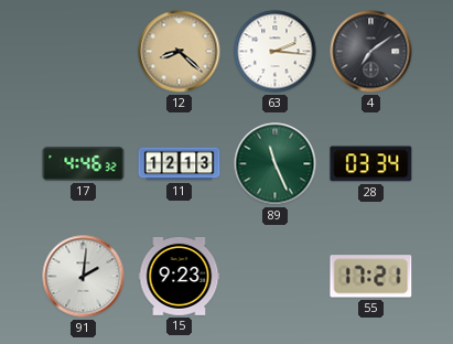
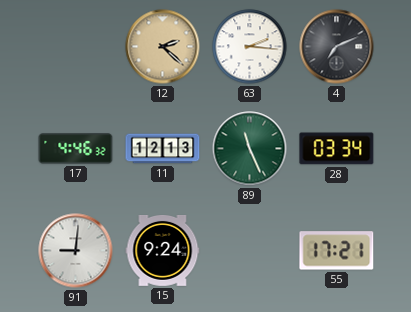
12: 8:22 -> 2:22
4: 7:09 -> 7:11
91: 2:01 -> 9:01
15: 9:23 -> 9:24
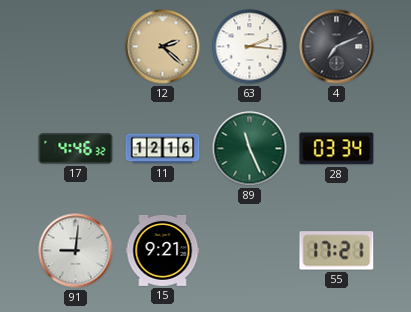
11: 12:13 -> 12:16
15: 9:24 -> 9:21
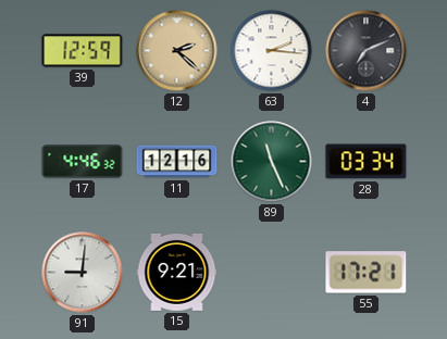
39: none -> 12:59
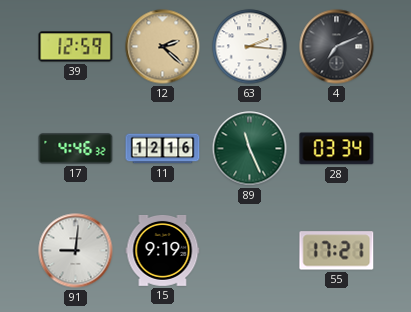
15: 9:21 -> 9:19
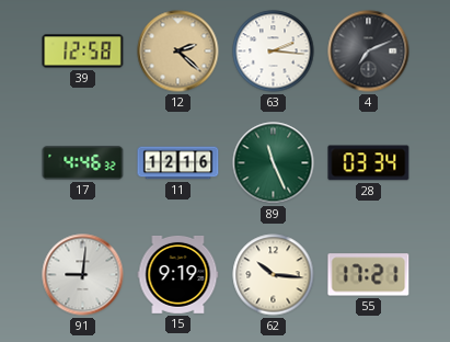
39: 12:59 -> 12:58
62: none -> 10:16
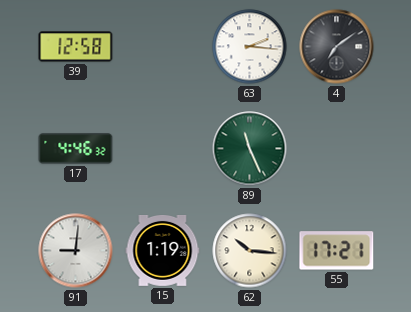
12: 2:22 -> none
4: 7:11 -> 7:09
11: 12:16 -> none
28: 03:34 -> none
15: 9:19 -> 1:19
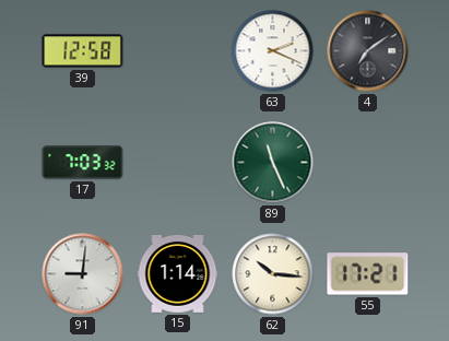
63: 2:16 -> 2:19
17: 4:46 -> 7:03
15: 1:19 -> 1:14
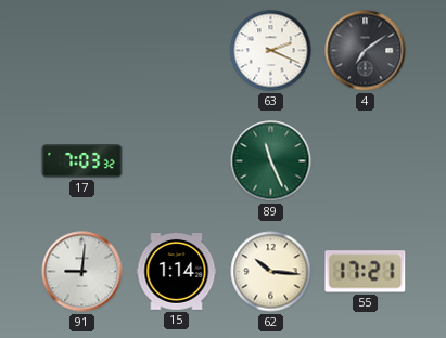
39: 12:58 -> none
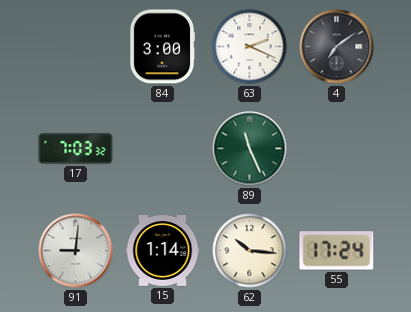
84: none -> 3:00
55: 17:21 -> 17:24
